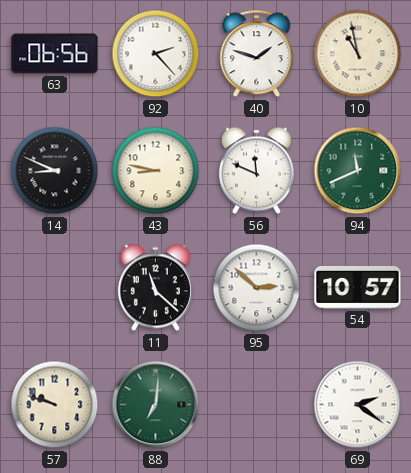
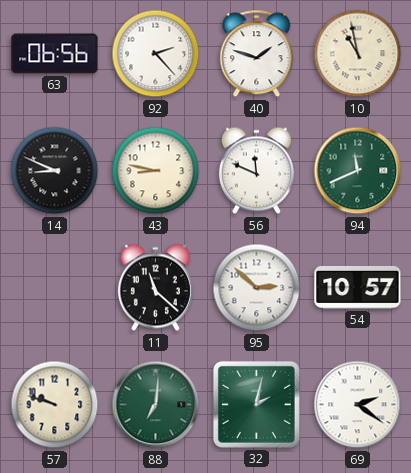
32: none -> 2:02
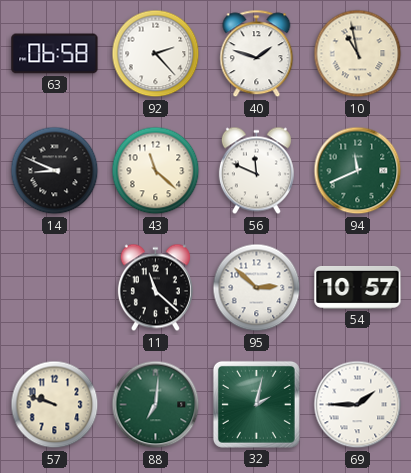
63: 06:56 -> 06:58
43: 8:47 -> 11:22
69: 2:21 -> 1:45
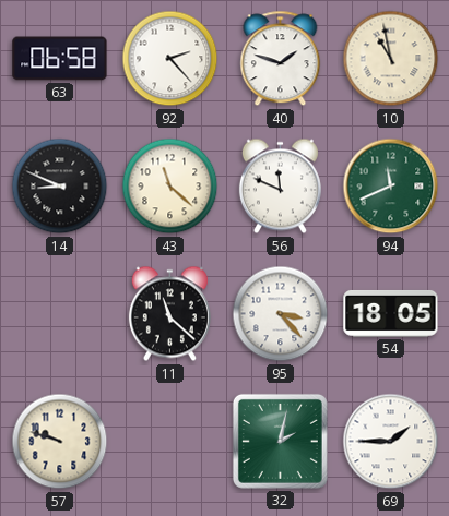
95: 2:52 -> 3:23
54: 10:57 -> 18:05
88: 7:01 -> none
